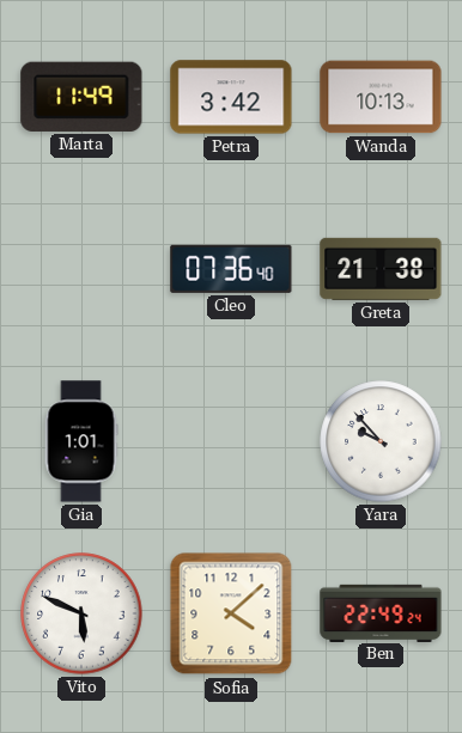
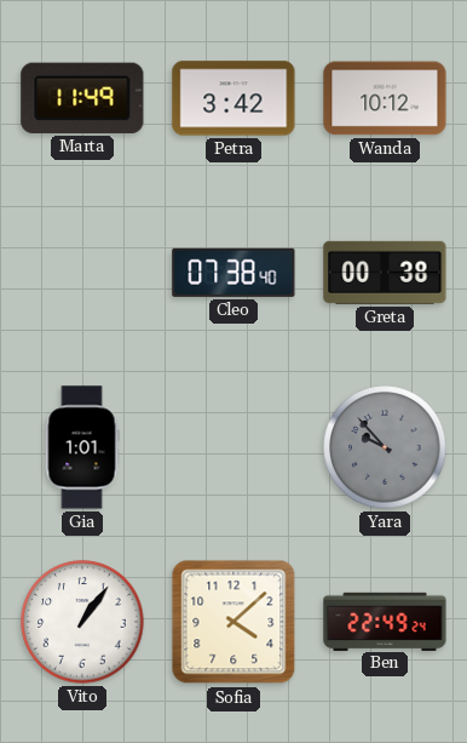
Wanda: 10:13 -> 10:12
Cleo: 07:36 -> 07:38
Greta: 21:38 -> 00:38
Yara dial: white -> grey
Vito: 5:49 -> 1:06
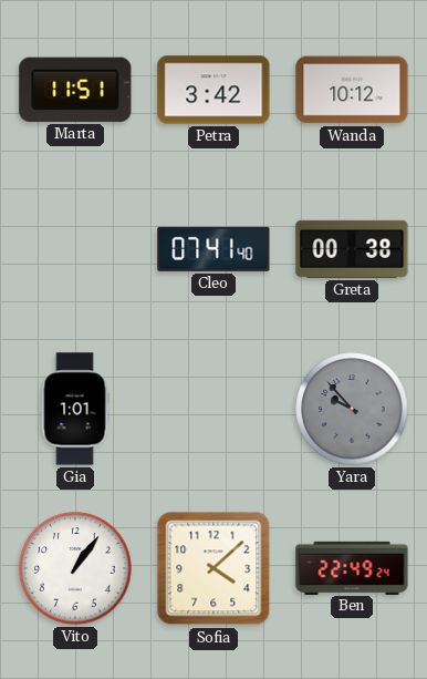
Marta: 11:49 -> 11:51
Cleo: 07:38 -> 07:41
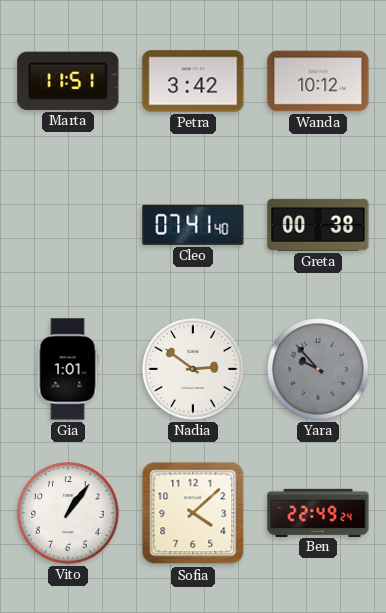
Nadia: none -> 2:51
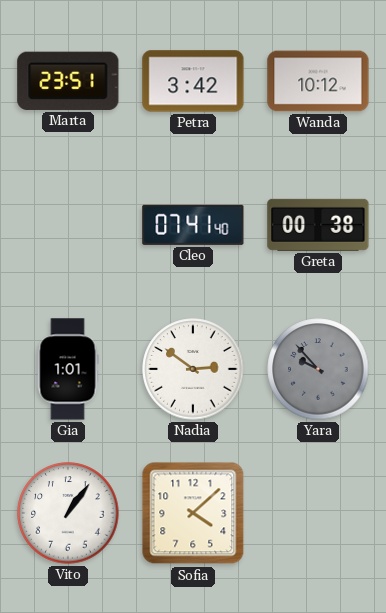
Marta: 11:51 -> 23:51
Ben: 22:49 -> none
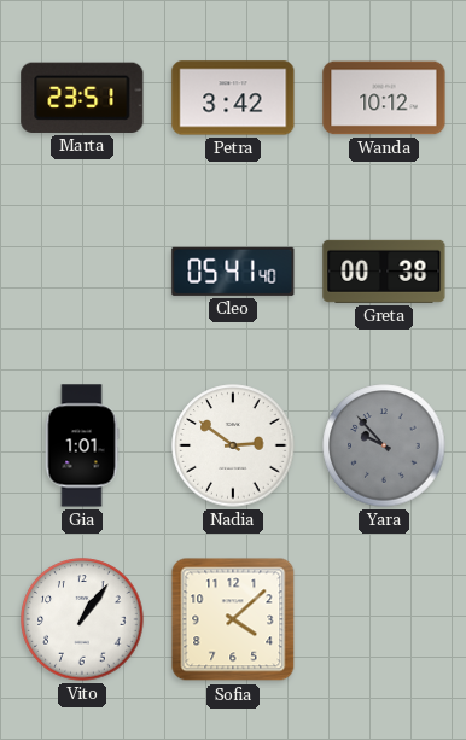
Cleo: 07:41 -> 05:41
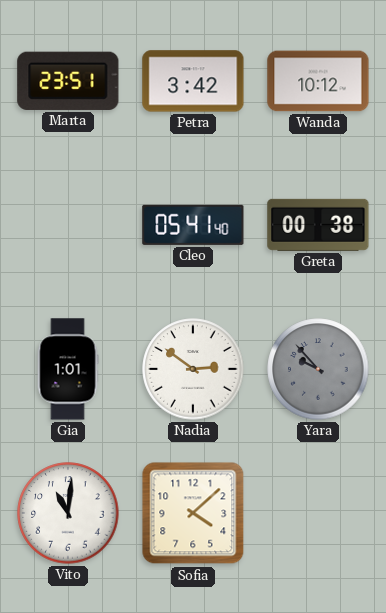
Vito: 1:06 -> 11:01
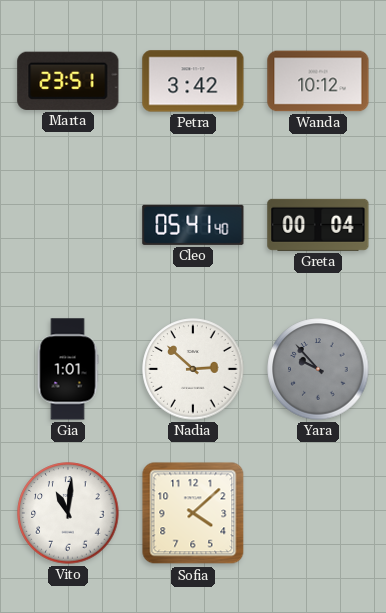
Greta: 00:38 -> 00:04
Nadia: 2:51 -> 2:52
